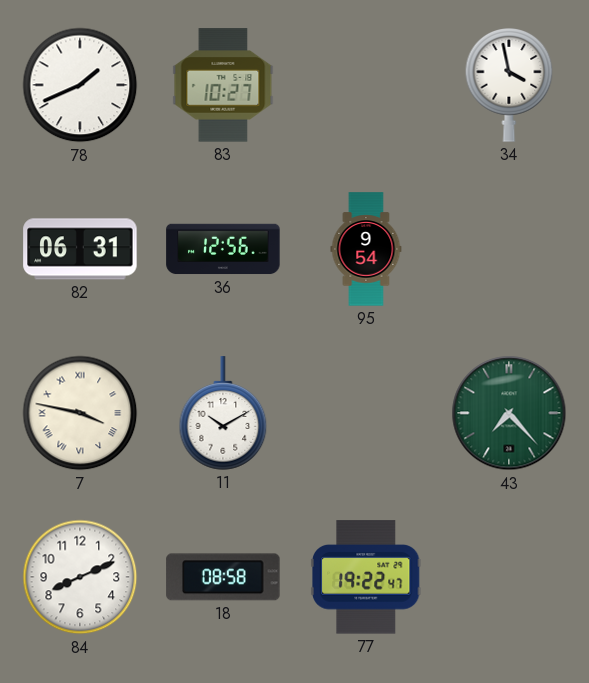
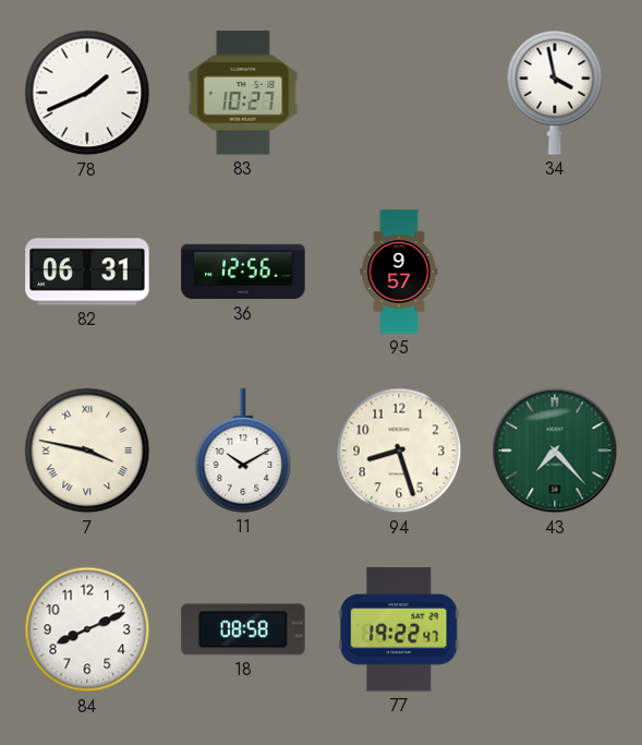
95: 9:54 -> 9:57
94: none -> 8:27
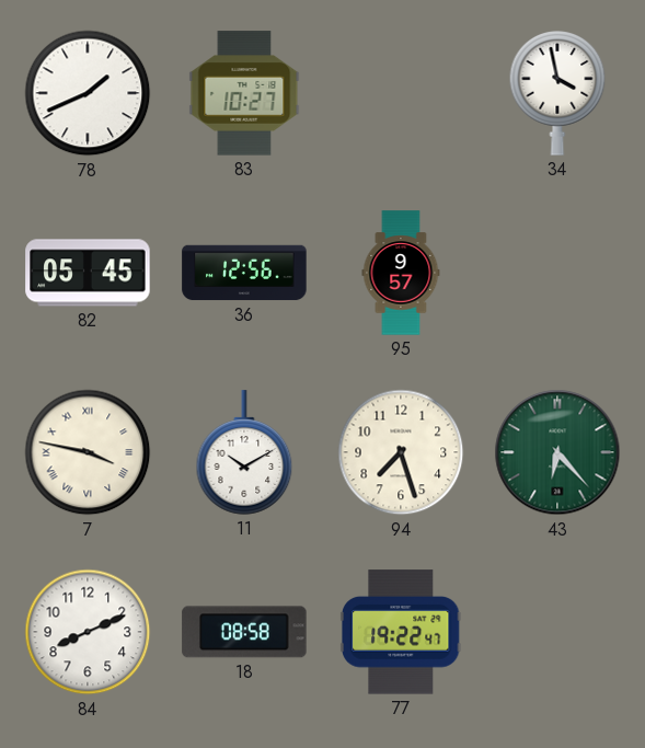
82: 06:31 -> 05:45
94: 8:27 -> 7:27
43: 7:23 -> 6:23
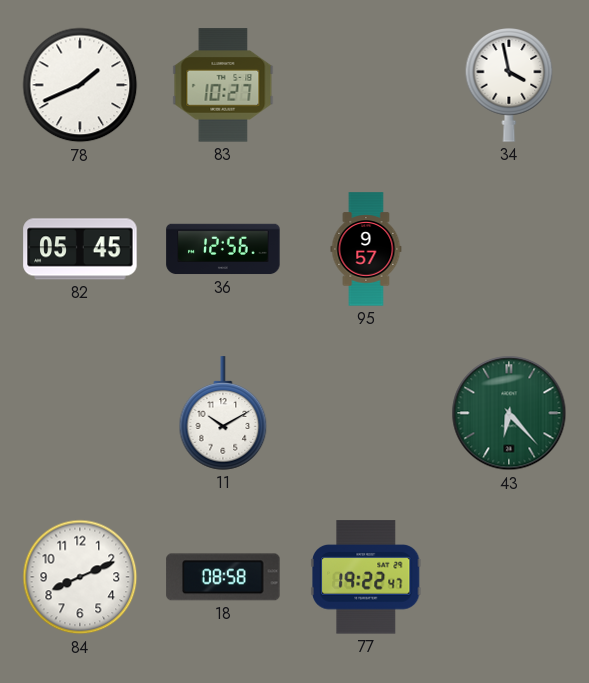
7: 3:47 -> none
94: 7:27 -> none
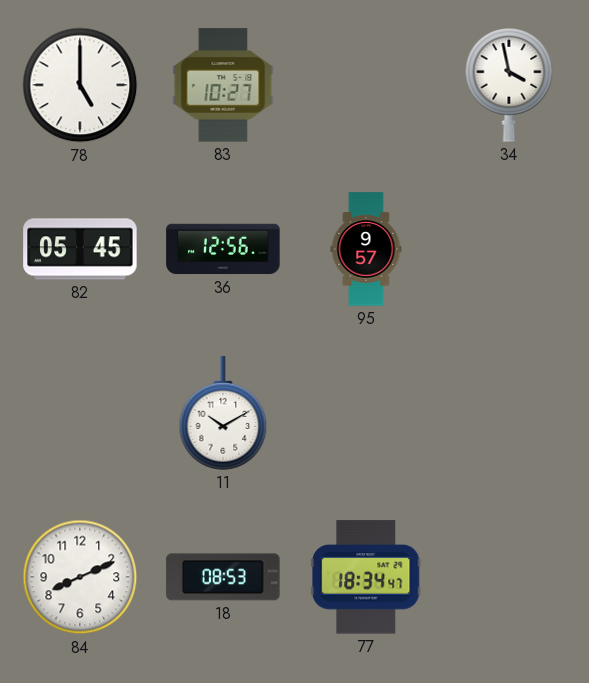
78: 1:41 -> 5:00
43: 6:23 -> none
18: 08:58 -> 08:53
77: 19:22 -> 18:34
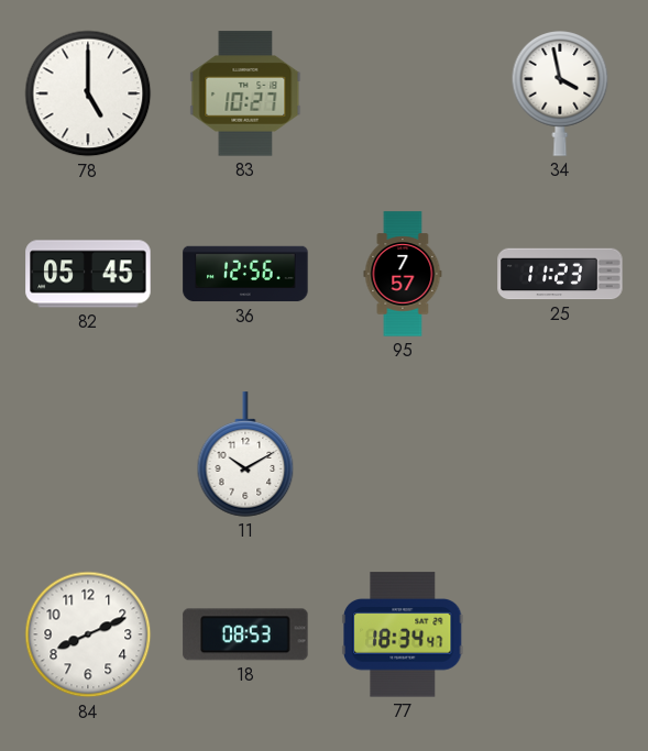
95: 9:57 -> 7:57
25: none -> 11:23
